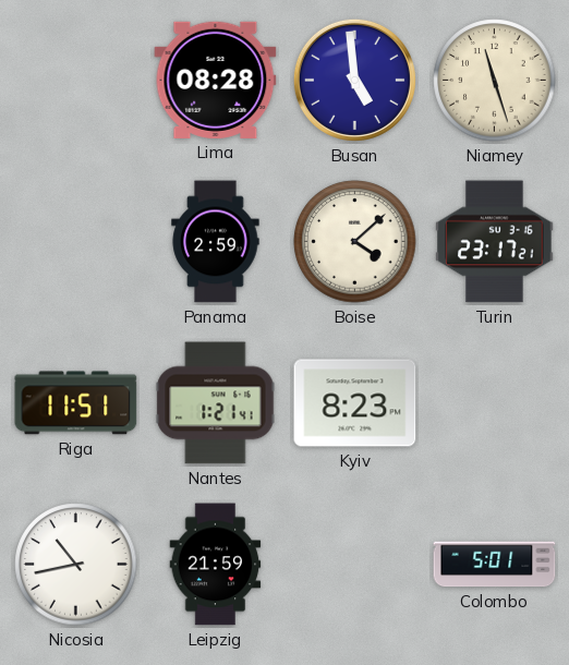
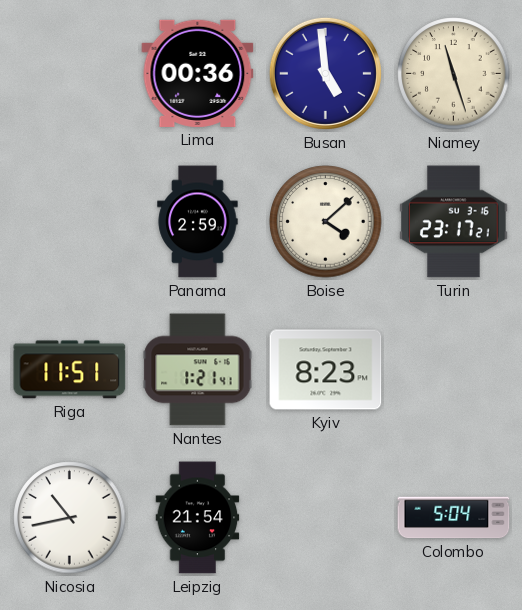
Lima: 08:28 -> 00:36
Leipzig: 21:59 -> 21:54
Colombo: 5:01 -> 5:04
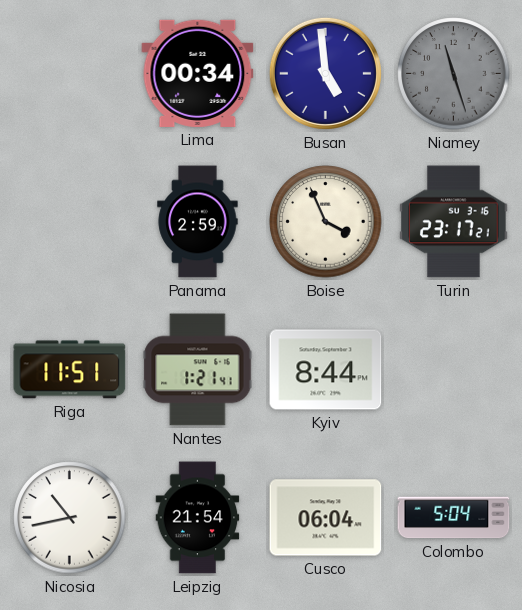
Lima: 00:36 -> 00:34
Niamey dial: cream -> grey
Boise: 4:08 -> 3:56
Kyiv: 8:23 -> 8:44
Cusco: none -> 06:04
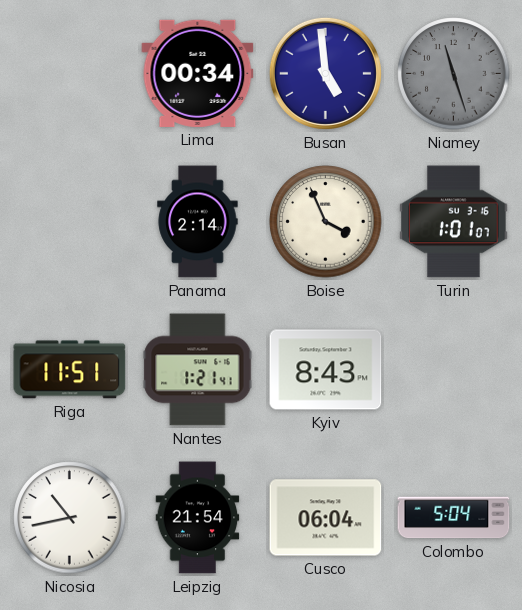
Panama: 2:59 -> 2:14
Turin: 23:17 -> 1:01
Kyiv: 8:44 -> 8:43
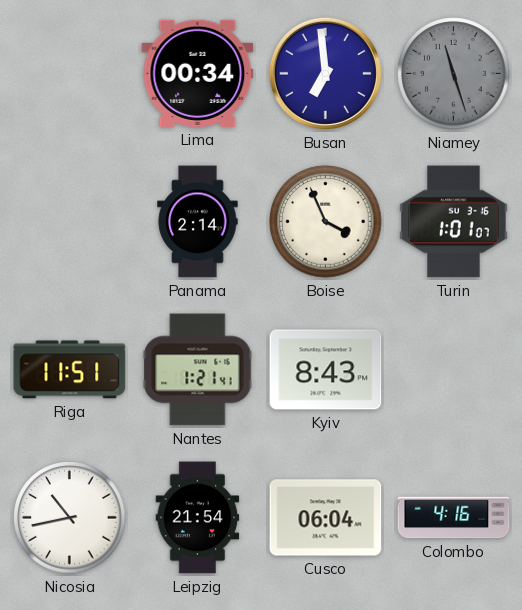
Busan: 4:59 -> 6:59
Colombo: 5:04 -> 4:16
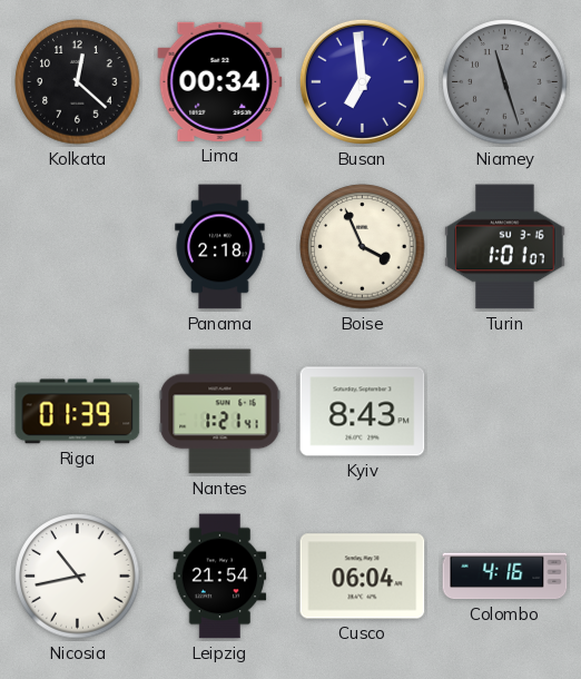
Kolkata: none -> 12:22
Panama: 2:14 -> 2:18
Riga: 11:51 -> 01:39
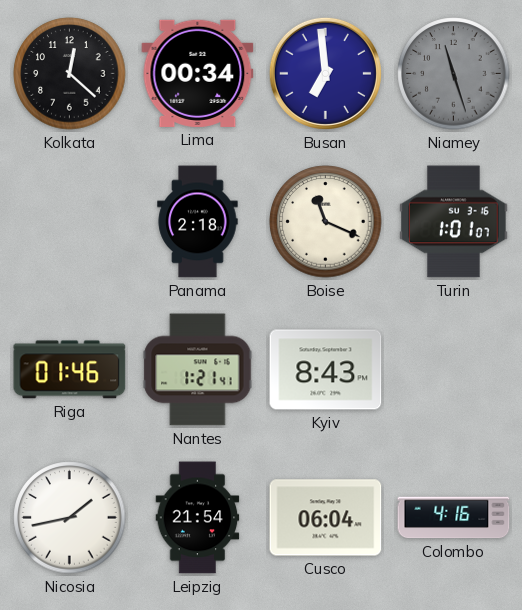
Boise: 3:56 -> 11:19
Riga: 01:39 -> 01:46
Nicosia: 10:43 -> 1:43
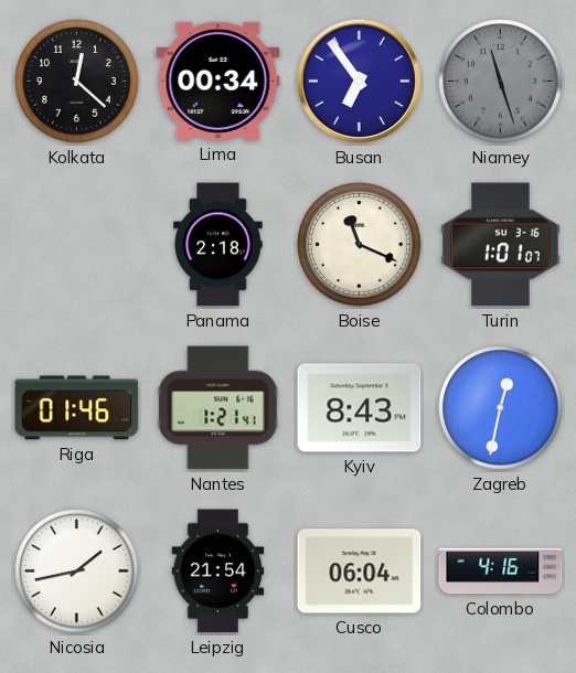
Busan: 6:59 -> 6:54
Zagreb: none -> 12:32
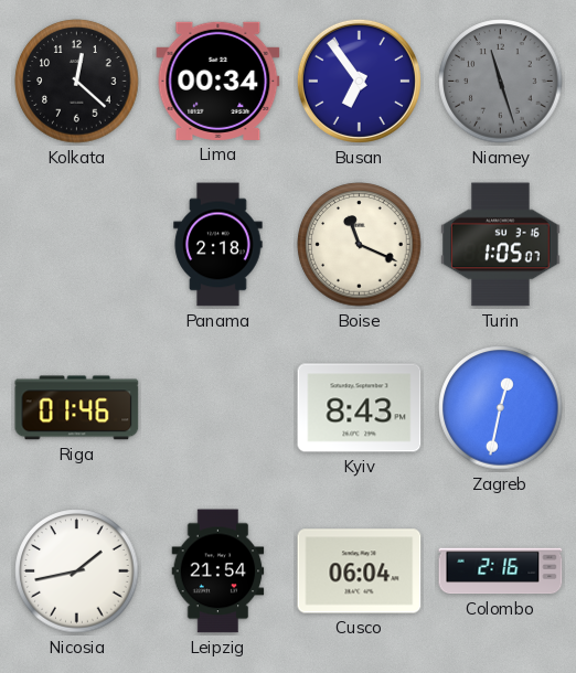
Turin: 1:01 -> 1:05
Nantes: 1:21 -> none
Colombo: 4:16 -> 2:16
